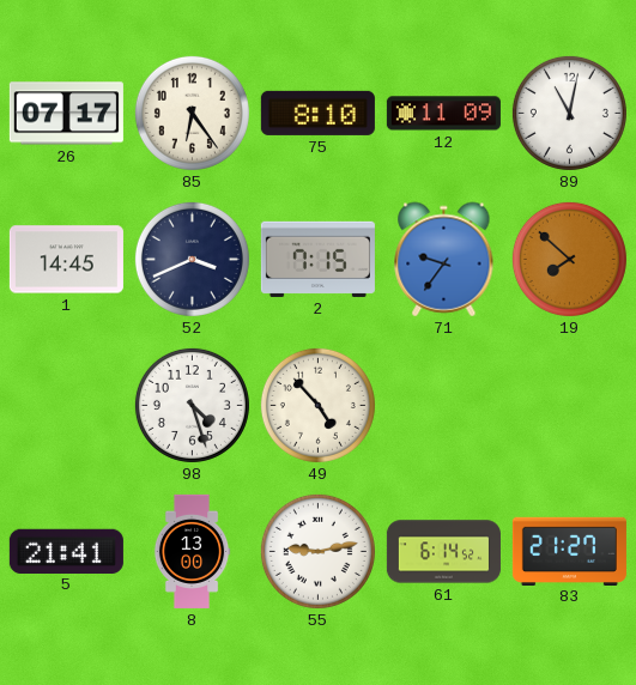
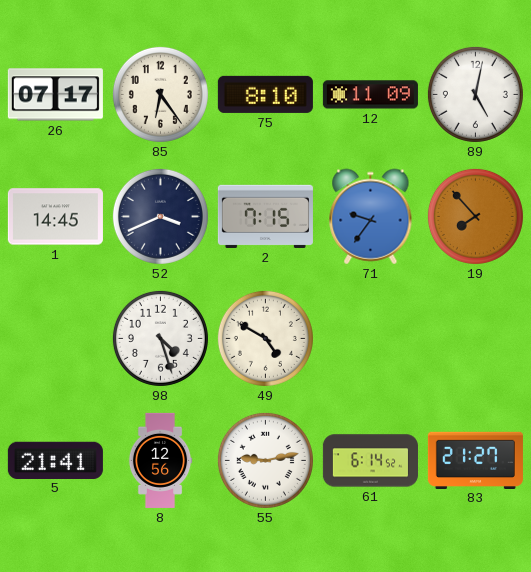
89: 11:02 -> 5:02
19: 7:52 -> 7:53
49: 4:53 -> 4:50
8: 13:00 -> 12:56
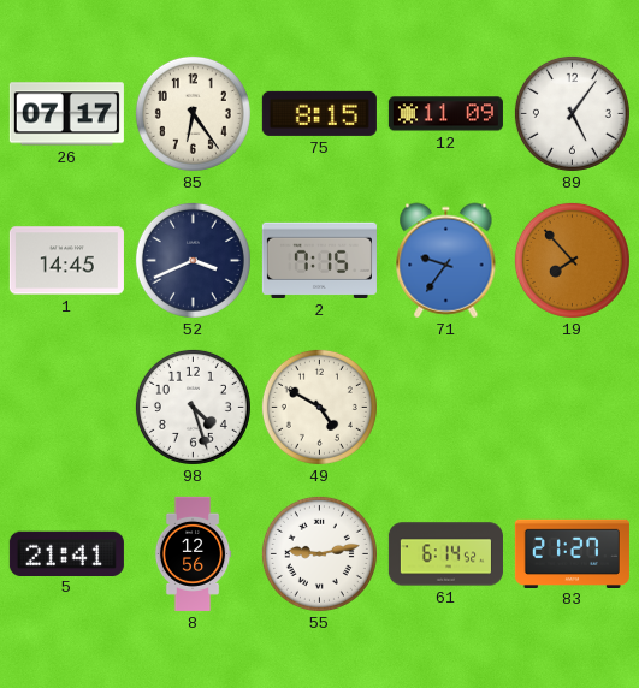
75: 8:10 -> 8:15
89: 5:02 -> 5:06
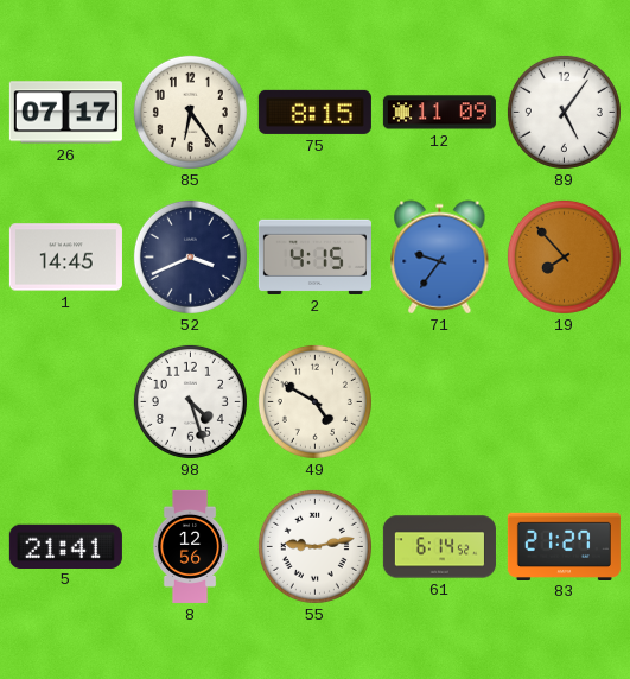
2: 7:15 -> 4:15
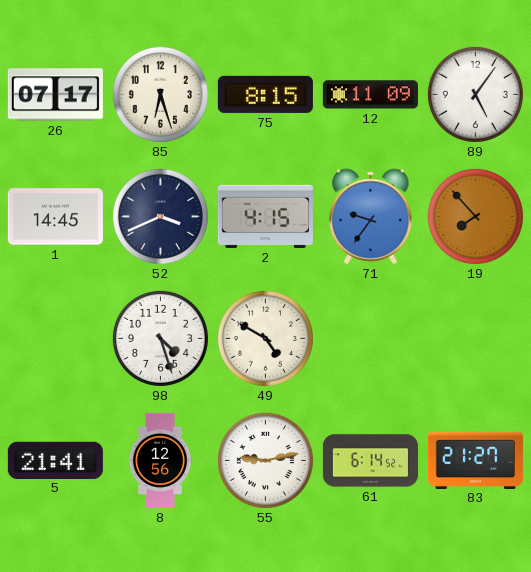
85: 6:24 -> 6:27
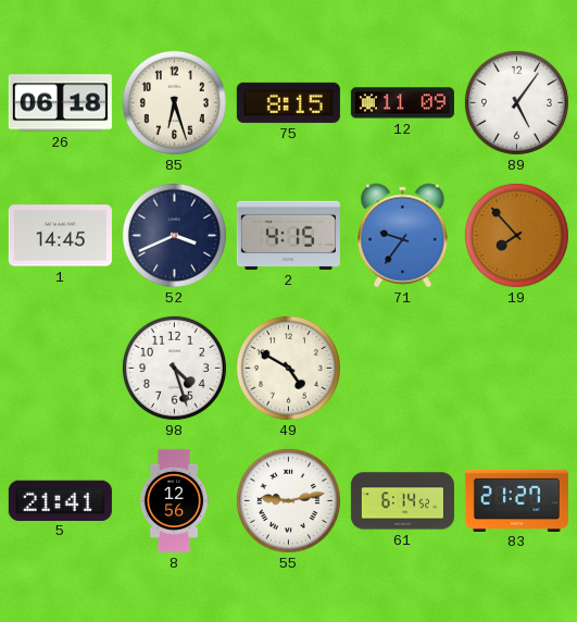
26: 07:17 -> 06:18
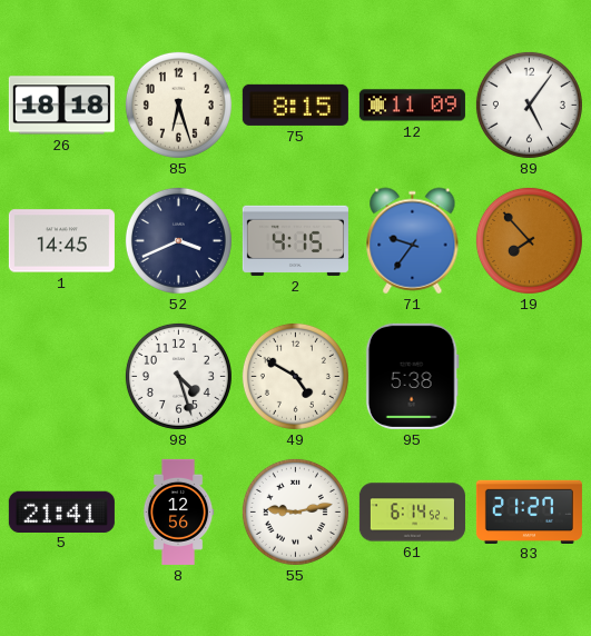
26: 06:18 -> 18:18
95: none -> 5:38
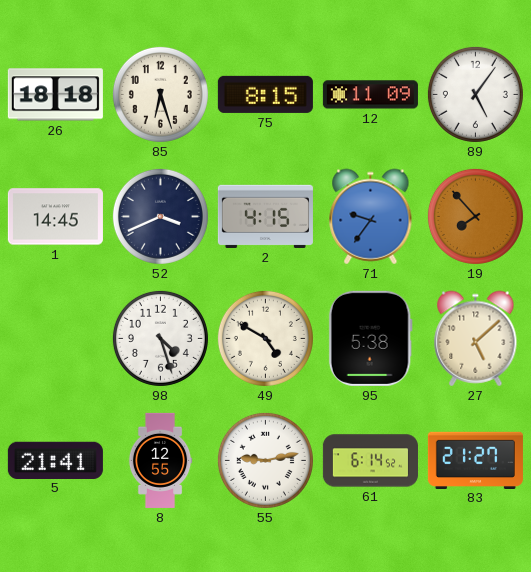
27: none -> 5:08
8: 12:56 -> 12:55
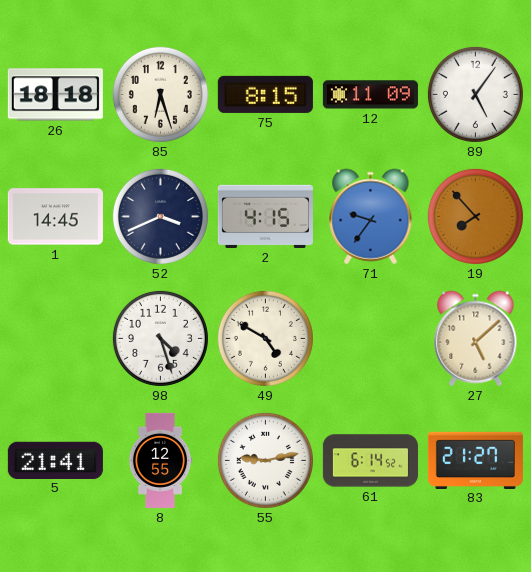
95: 5:38 -> none
